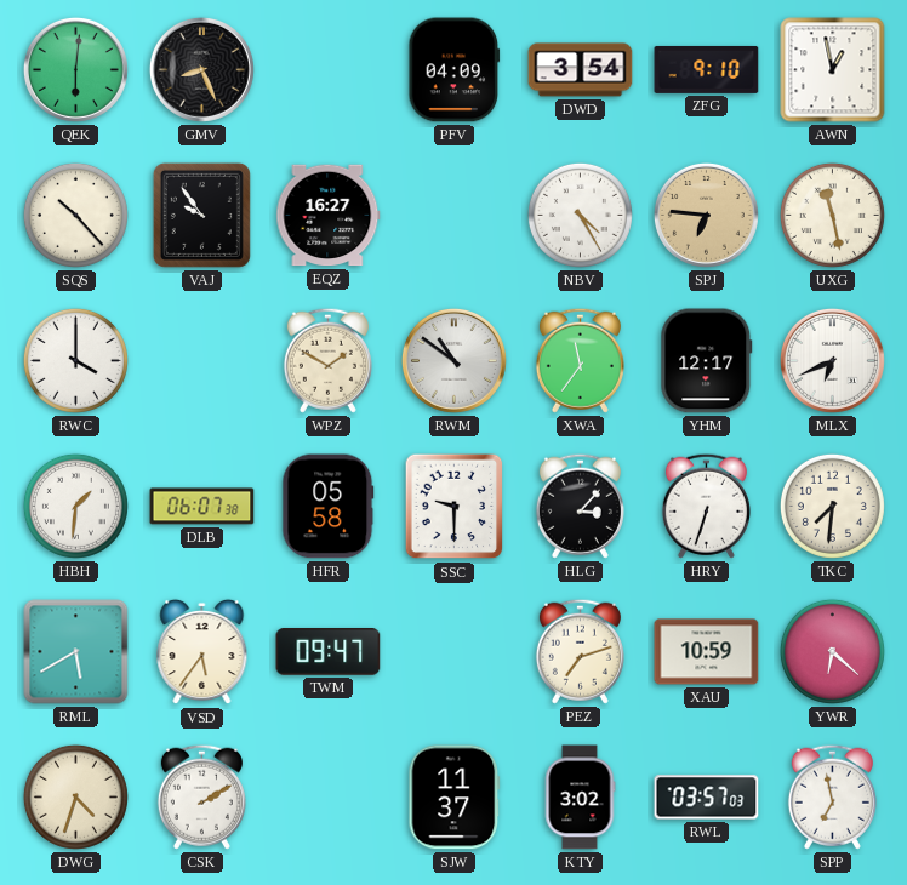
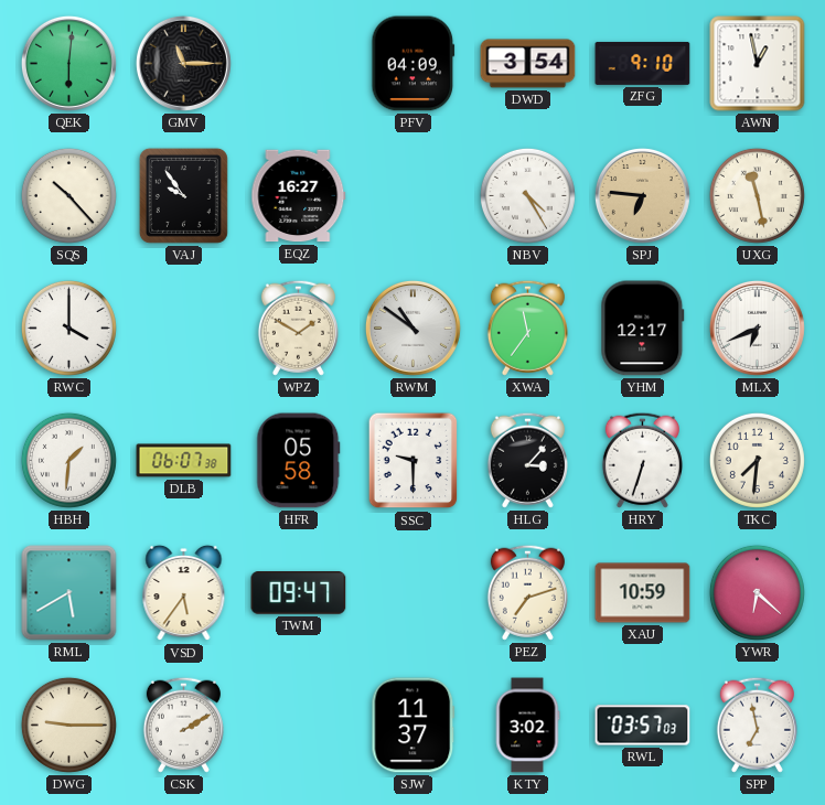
GMV: 8:26 -> 11:15
DWG: 4:33 -> 9:15
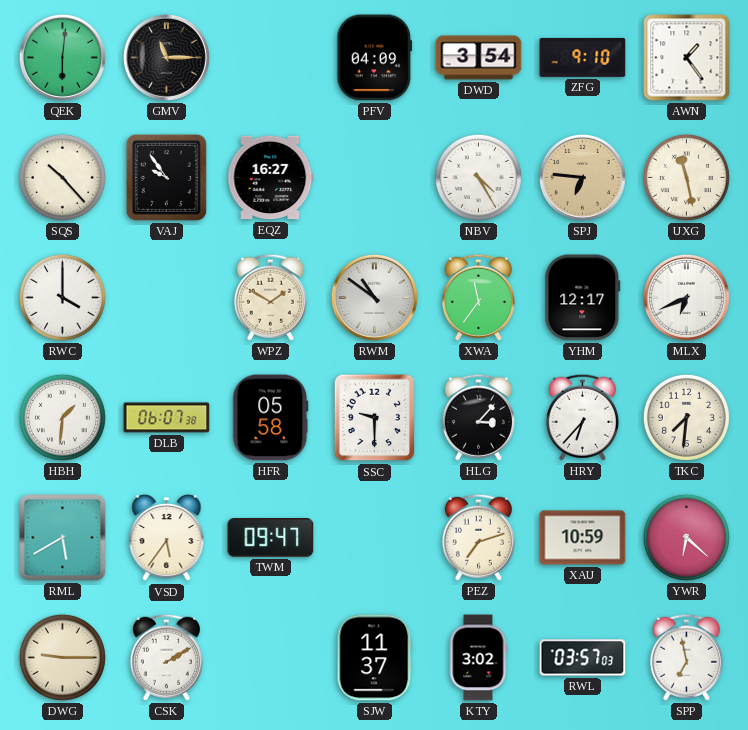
AWN: 12:58 -> 1:24
HRY: 6:33 -> 6:37
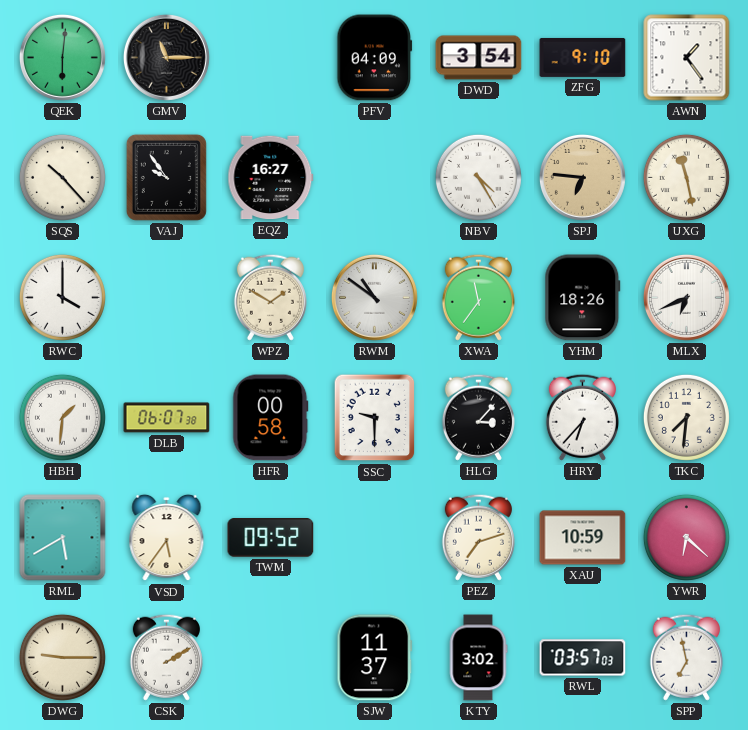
YHM: 12:17 -> 18:26
HFR: 05:58 -> 00:58
TWM: 09:47 -> 09:52
